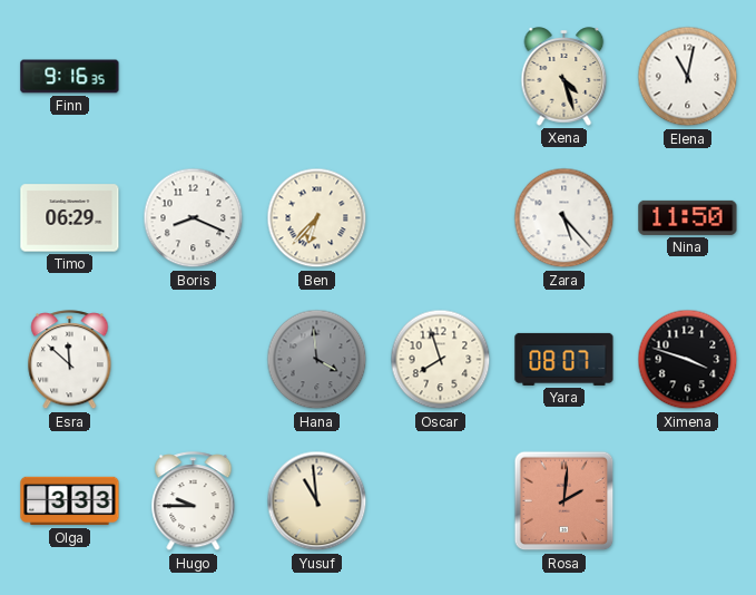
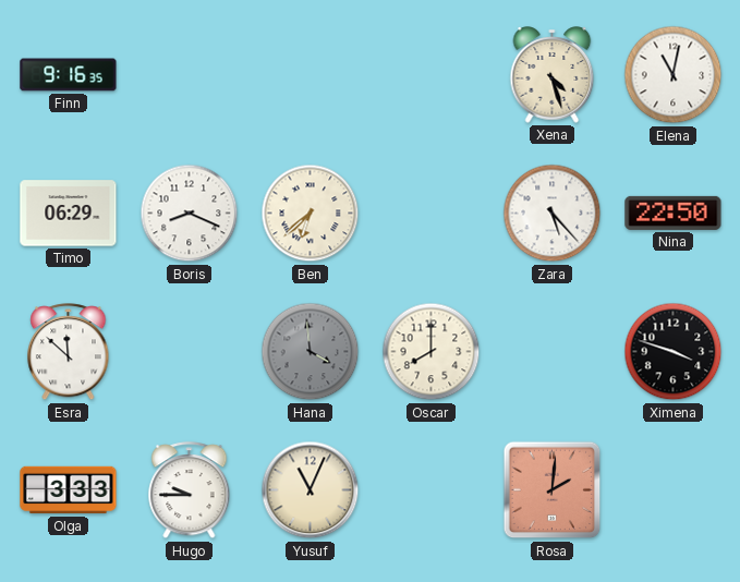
Ben: 6:37 -> 6:38
Nina: 11:50 -> 22:50
Oscar: 7:57 -> 8:00
Yara: 08:07 -> none
Yusuf: 10:59 -> 11:04
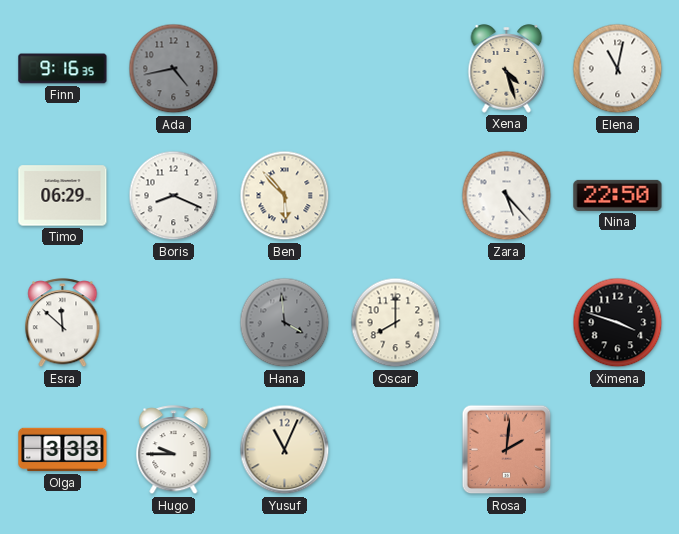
Ada: none -> 4:43
Ben: 6:38 -> 5:53
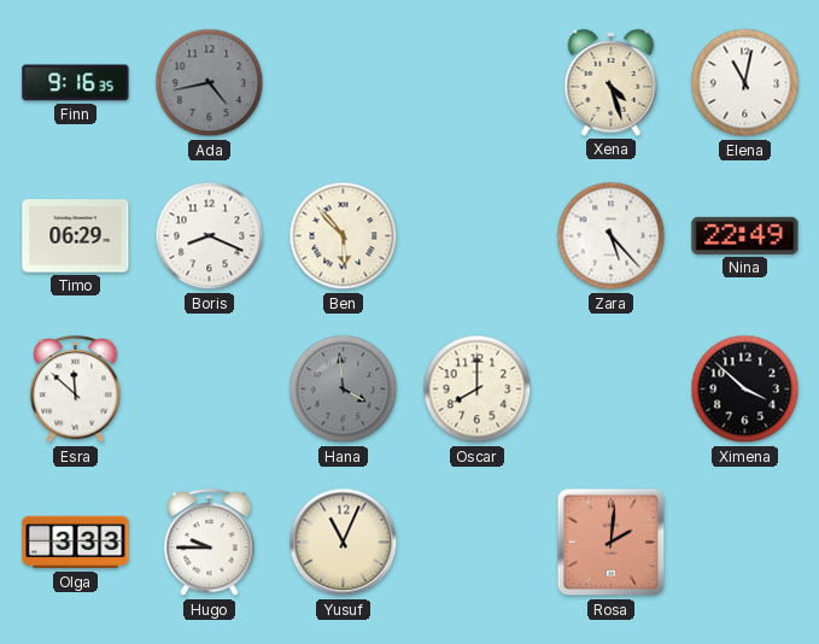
Nina: 22:50 -> 22:49
Ximena: 3:48 -> 3:52
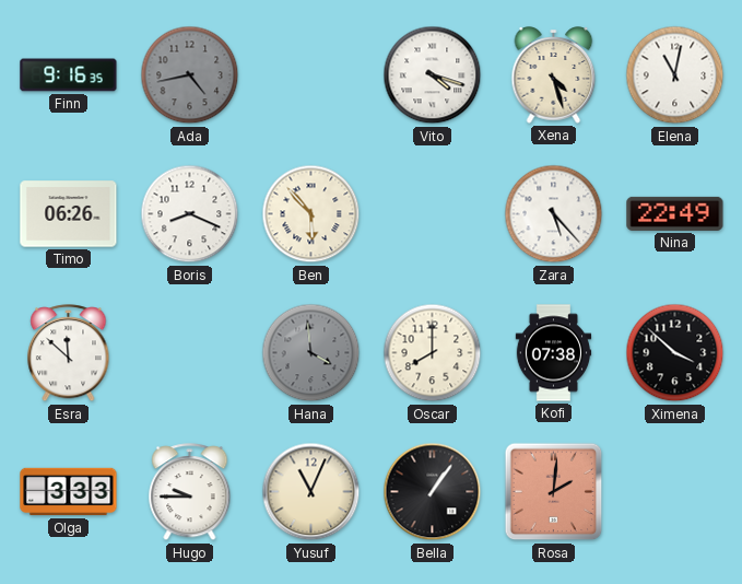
Vito: none -> 4:18
Timo: 06:29 -> 06:26
Kofi: none -> 07:38
Bella: none -> 1:06
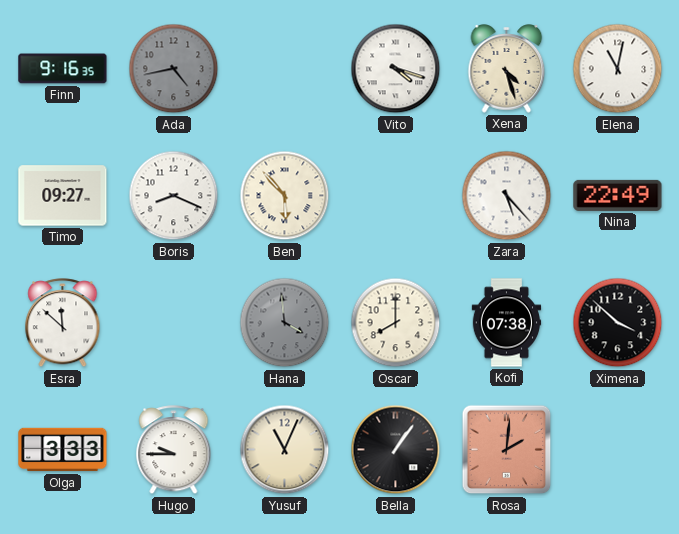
Timo: 06:26 -> 09:27
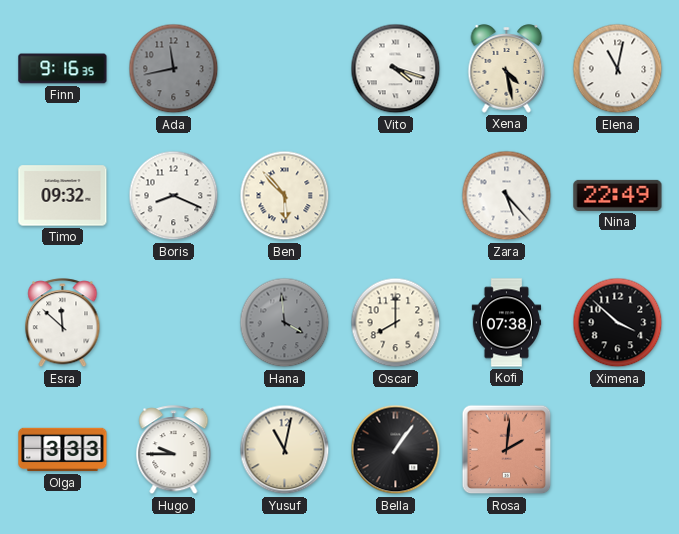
Ada: 4:43 -> 11:43
Xena: 4:27 -> 4:28
Timo: 09:27 -> 09:32
Yusuf: 11:04 -> 11:02
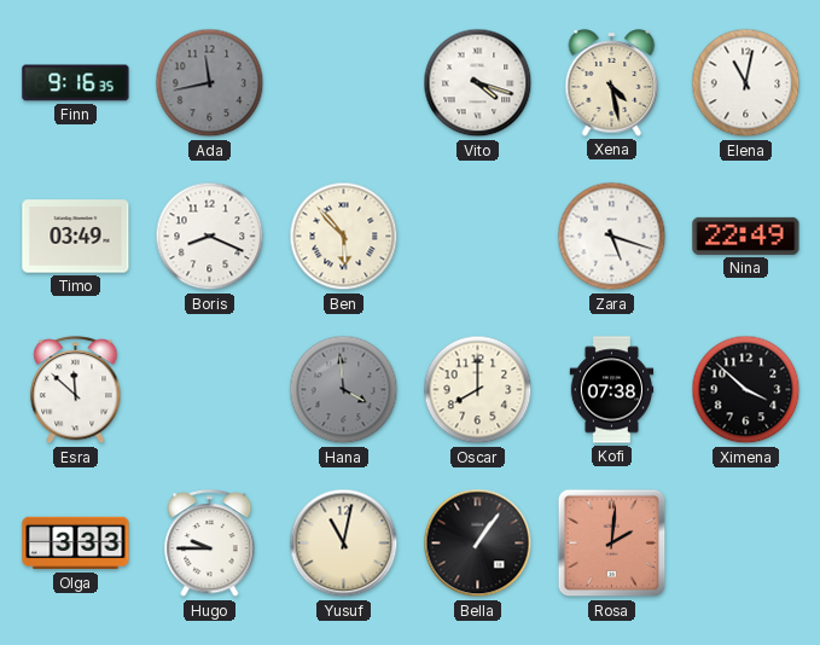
Timo: 09:32 -> 03:49
Zara: 5:23 -> 5:18
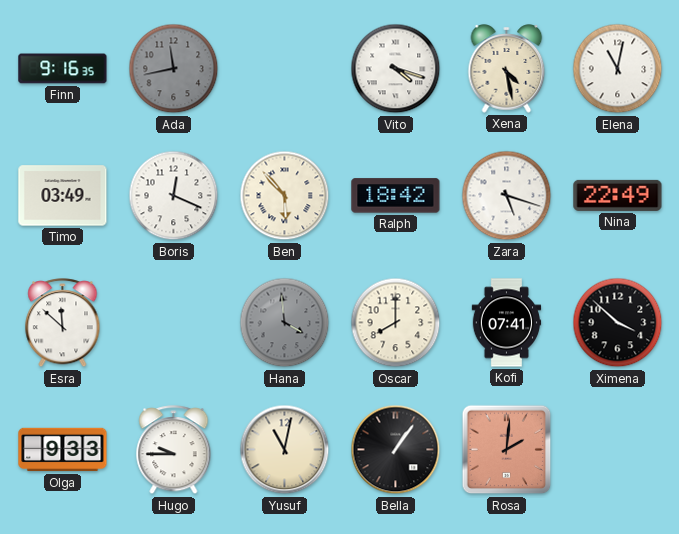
Boris: 8:19 -> 12:19
Ralph: none -> 18:42
Kofi: 07:38 -> 07:41
Olga: 3:33 -> 9:33
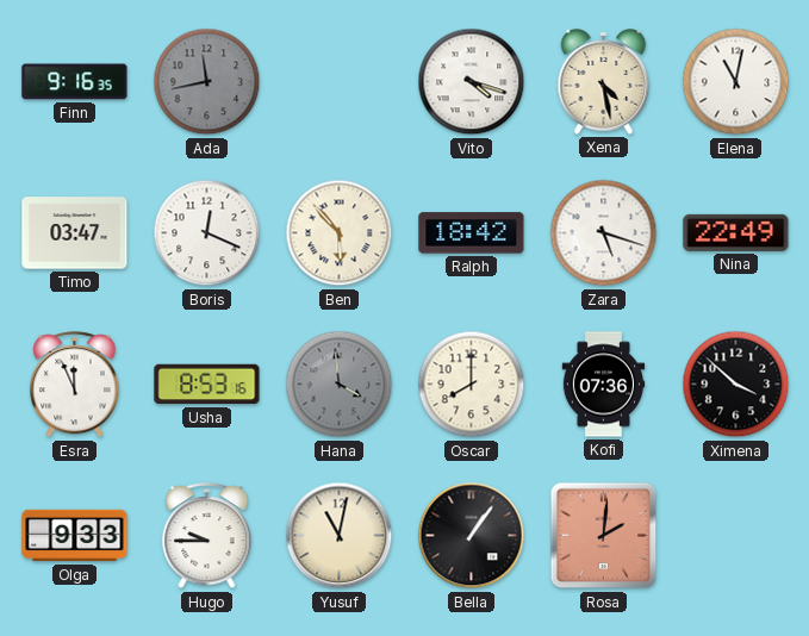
Timo: 03:49 -> 03:47
Esra: 11:52 -> 11:56
Usha: none -> 8:53
Kofi: 07:41 -> 07:36
